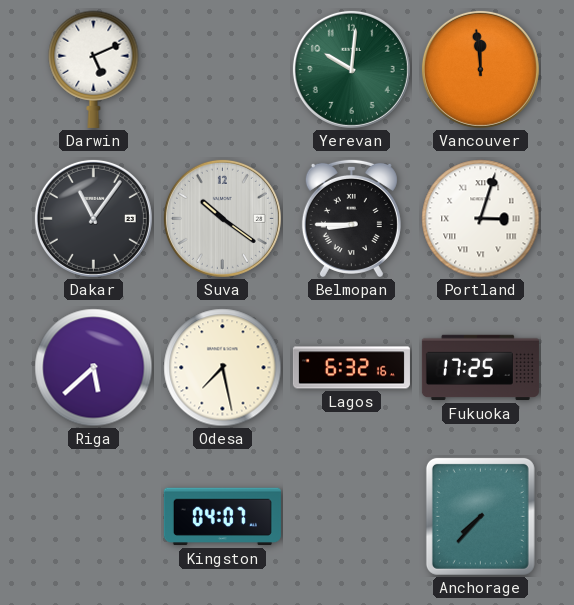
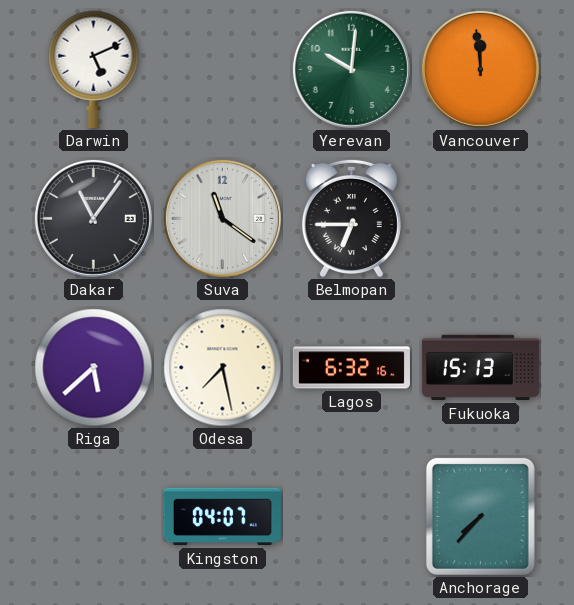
Suva: 10:21 -> 11:21
Belmopan: 8:45 -> 6:45
Portland: 3:03 -> none
Fukuoka: 17:25 -> 15:13
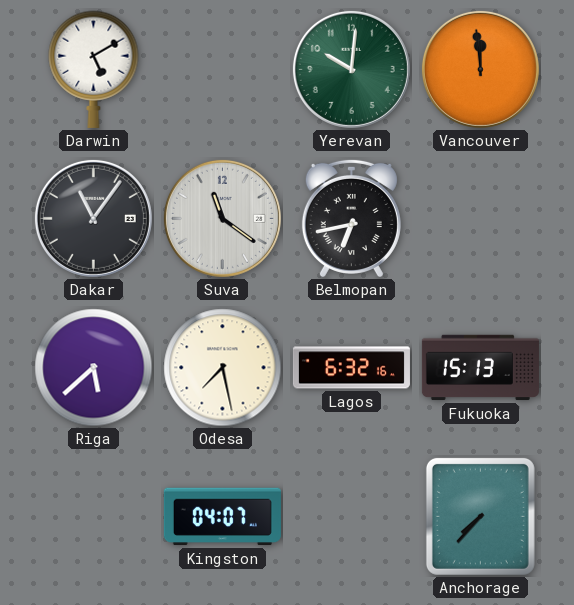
Darwin: 5:11 -> 5:10
Belmopan: 6:45 -> 6:43
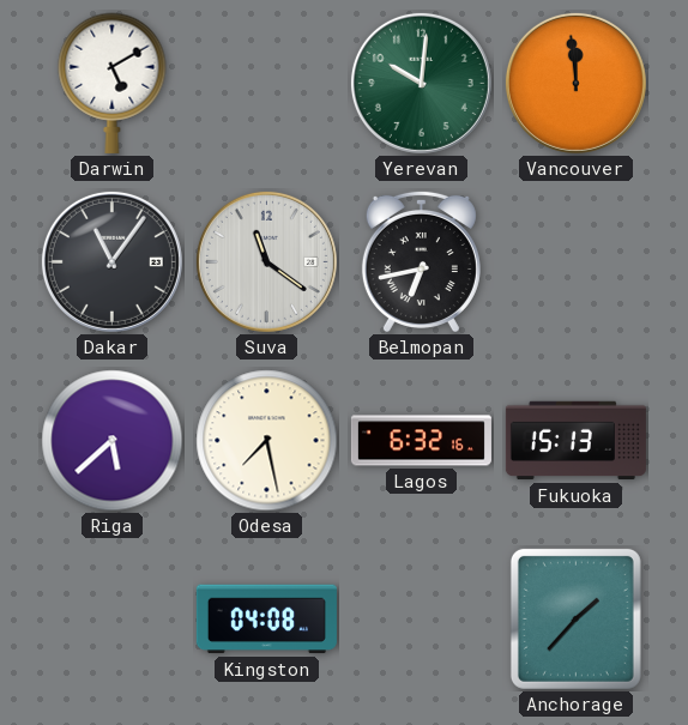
Kingston: 04:07 -> 04:08
Anchorage: 7:37 -> 1:37
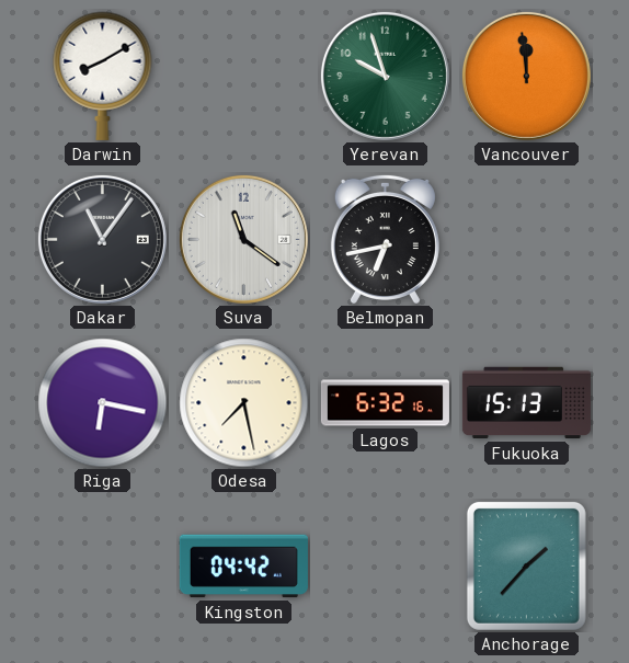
Darwin: 5:10 -> 8:10
Yerevan: 10:01 -> 9:57
Riga: 5:38 -> 6:17
Kingston: 04:08 -> 04:42
